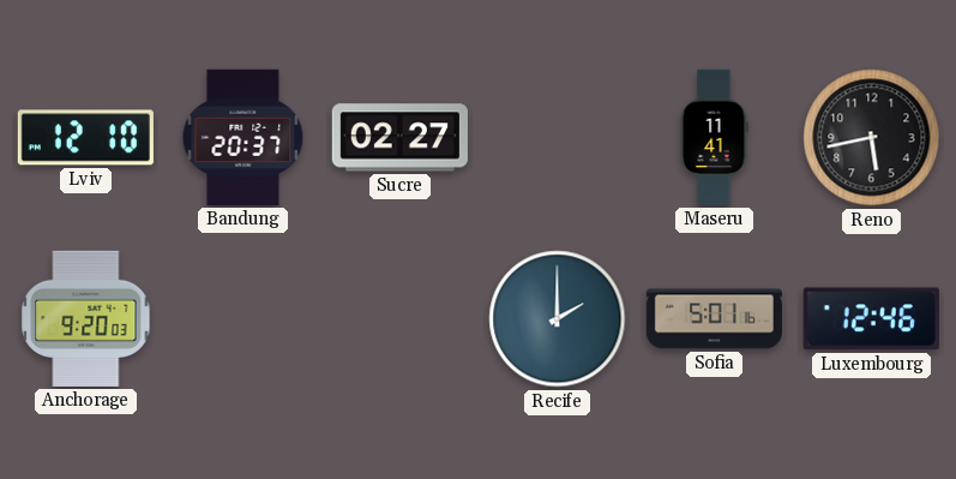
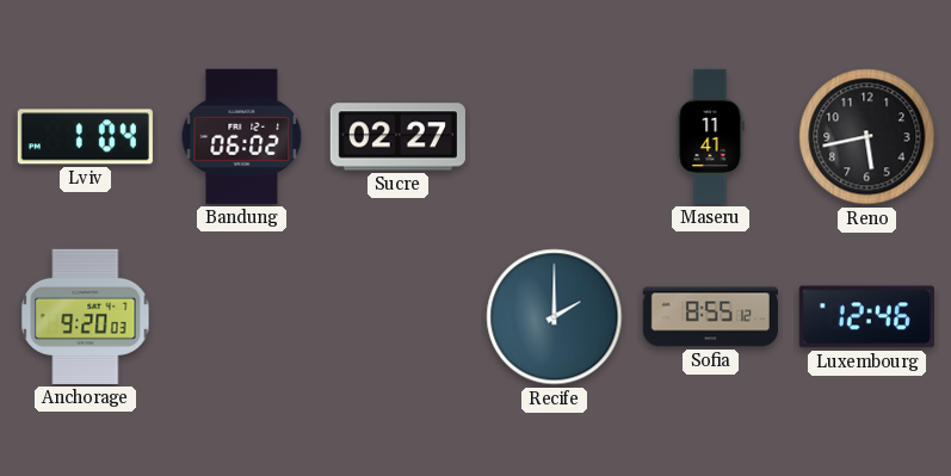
Lviv: 12:10 -> 1:04
Bandung: 20:37 -> 06:02
Sofia: 5:01 -> 8:55
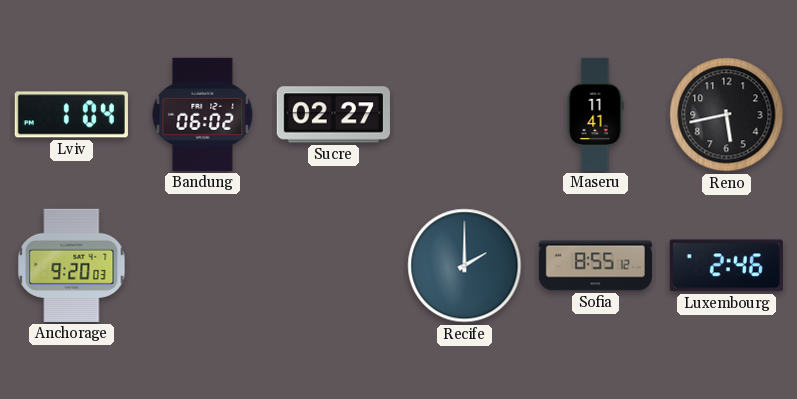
Luxembourg: 12:46 -> 2:46
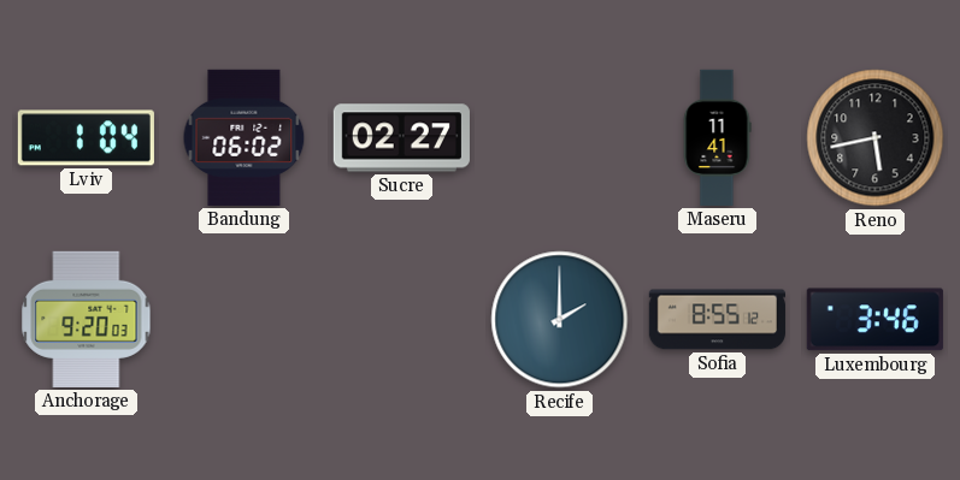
Luxembourg: 2:46 -> 3:46
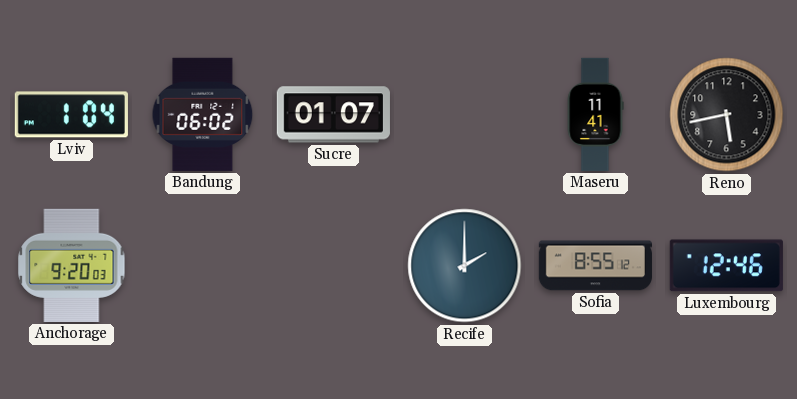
Sucre: 02:27 -> 01:07
Luxembourg: 3:46 -> 12:46
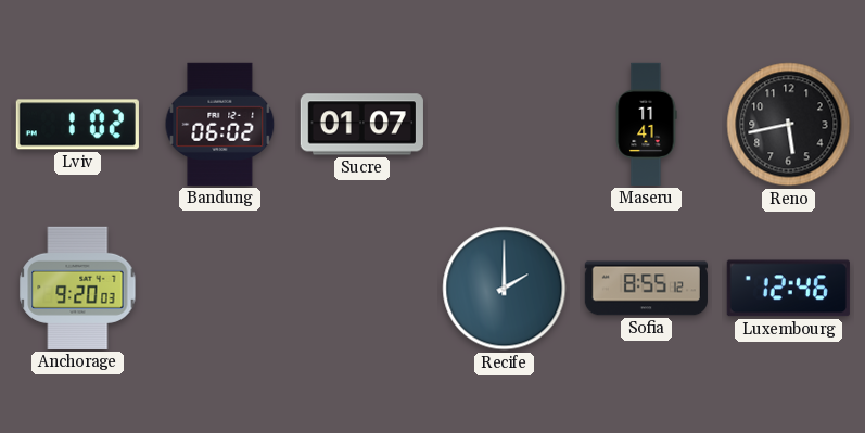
Lviv: 1:04 -> 1:02
